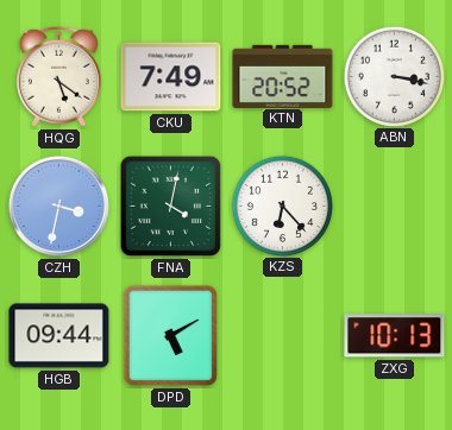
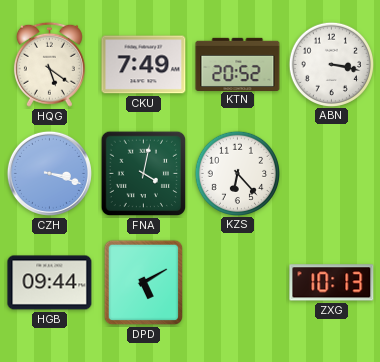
CZH: 3:32 -> 3:18
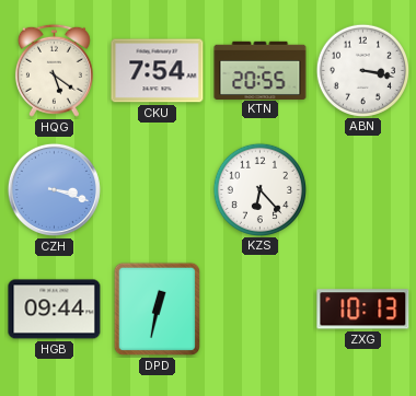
CKU: 7:49 -> 7:54
KTN: 20:52 -> 20:55
FNA: 4:02 -> none
DPD: 5:10 -> 12:32
